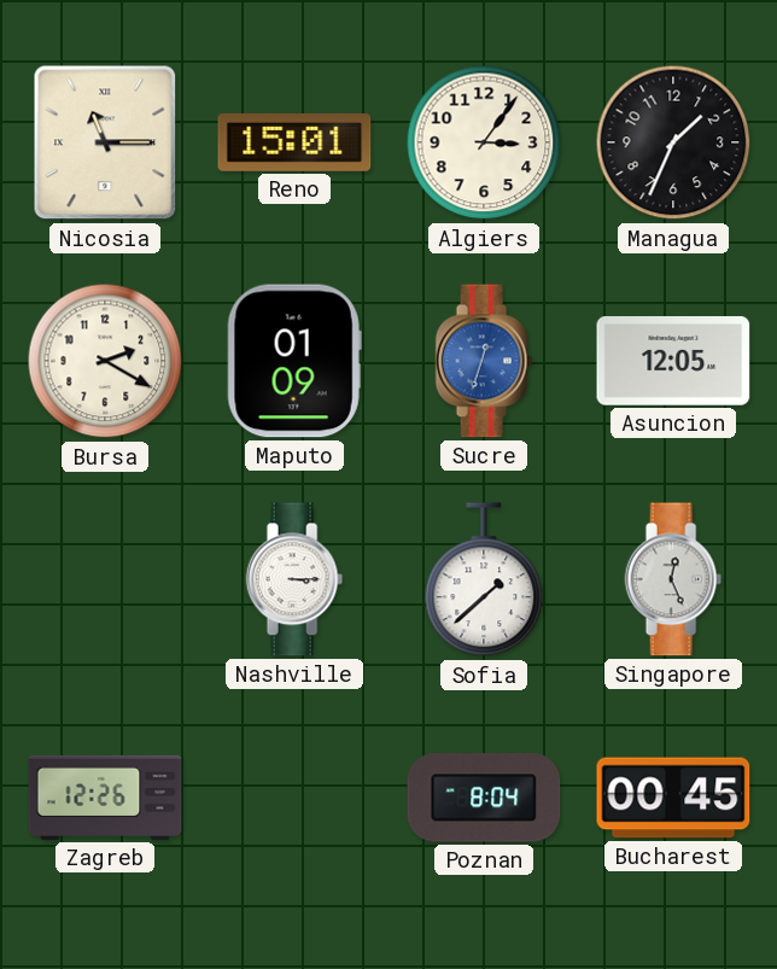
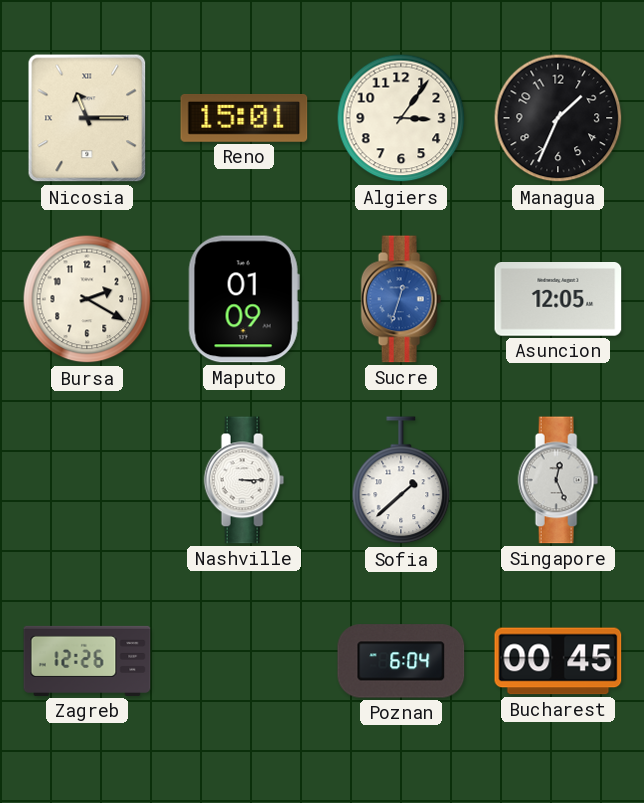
Poznan: 8:04 -> 6:04
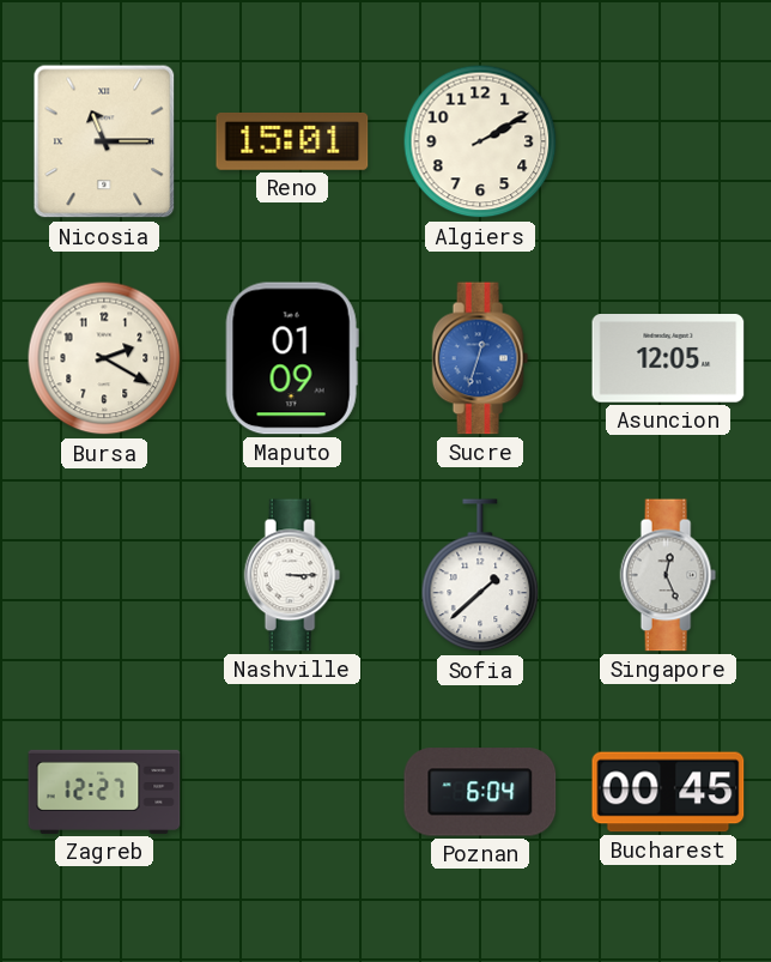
Algiers: 3:06 -> 2:10
Managua: 1:34 -> none
Zagreb: 12:26 -> 12:27
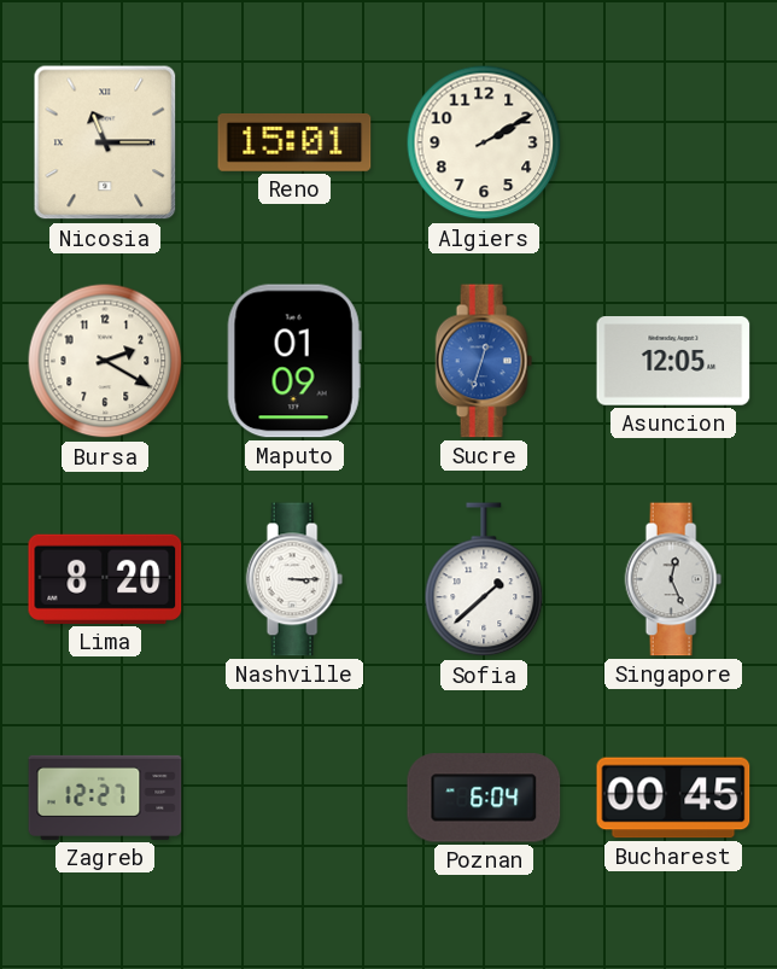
Lima: none -> 8:20
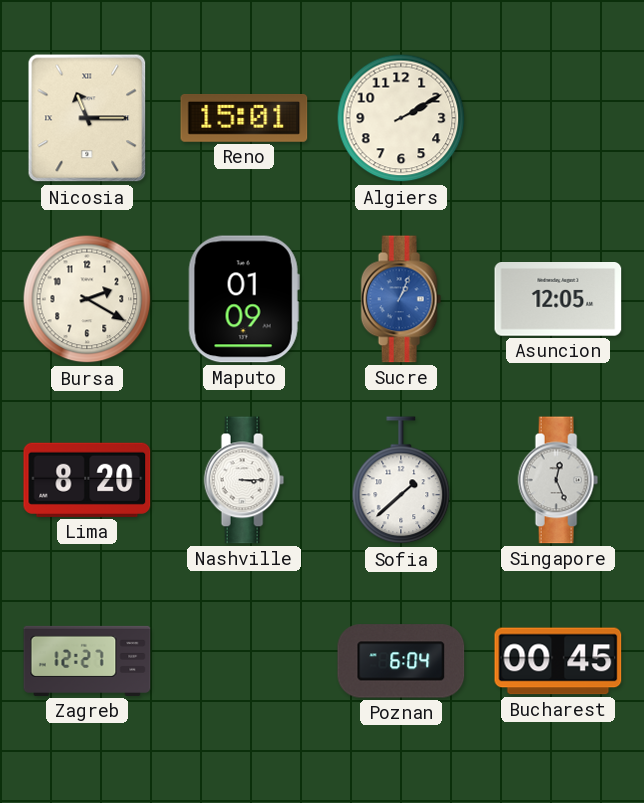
Sucre: 12:33 -> 1:04
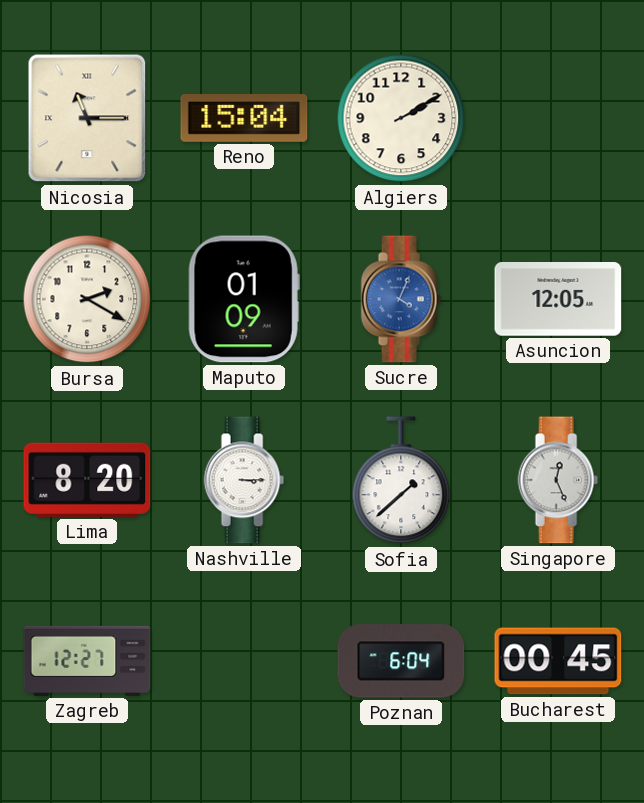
Reno: 15:01 -> 15:04
Sucre: 1:04 -> 4:04
